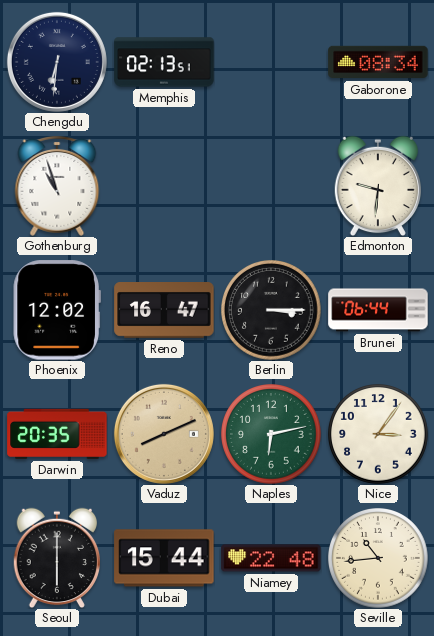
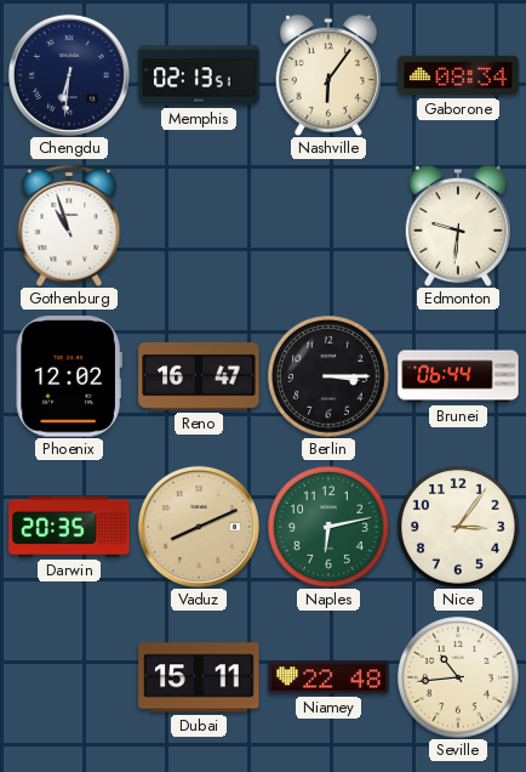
Nashville: none -> 6:06
Seoul: 6:00 -> none
Dubai: 15:44 -> 15:11
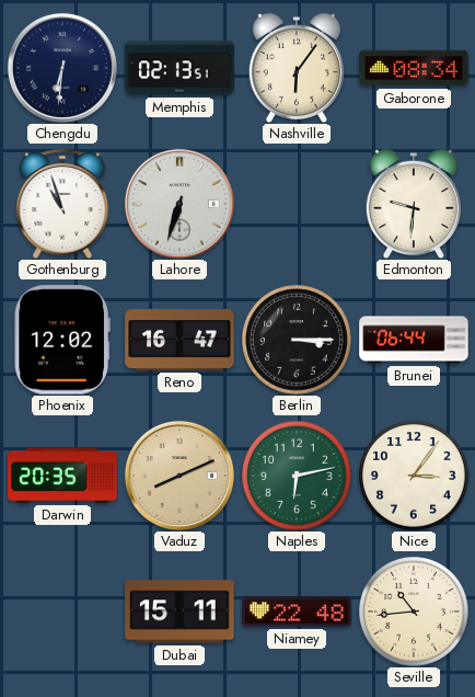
Lahore: none -> 6:33
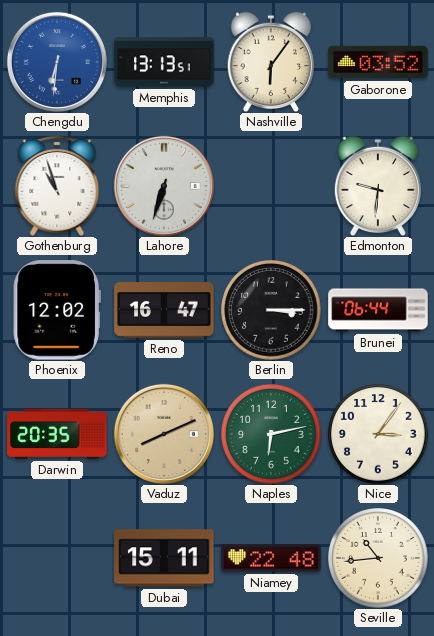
Chengdu dial: navy -> blue
Memphis: 02:13 -> 13:13
Gaborone: 08:34 -> 03:52
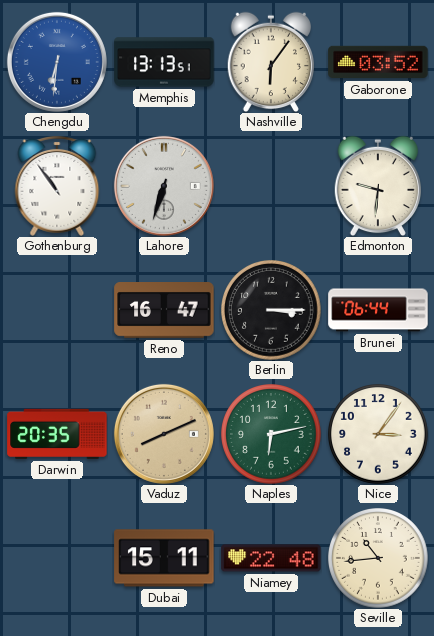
Gothenburg: 10:57 -> 10:54
Phoenix: 12:02 -> none
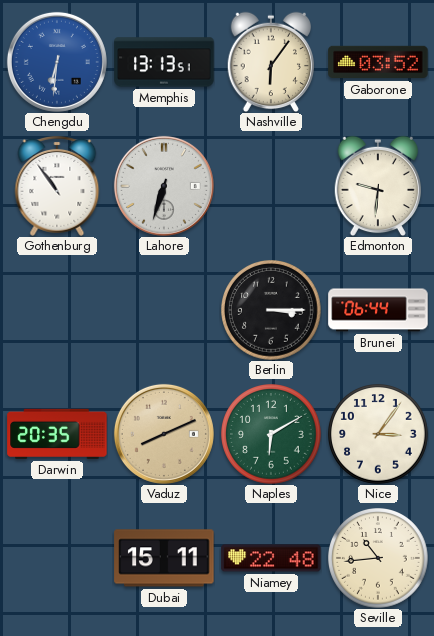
Reno: 16:47 -> none
Naples: 6:13 -> 6:10
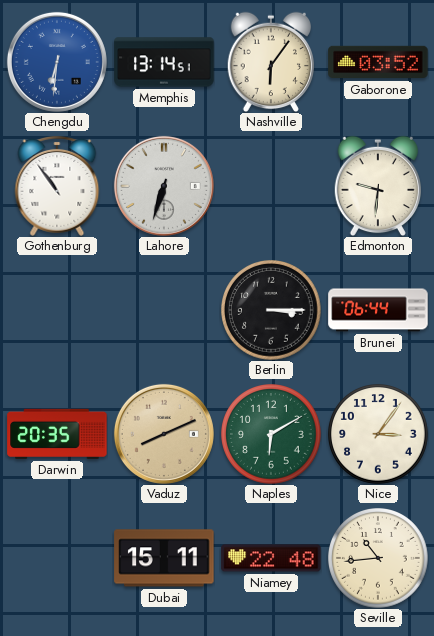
Memphis: 13:13 -> 13:14
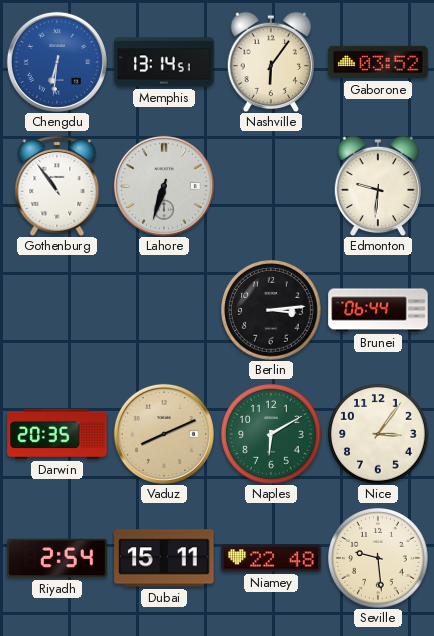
Berlin: 3:15 -> 3:14
Riyadh: none -> 2:54
Seville: 10:44 -> 9:29
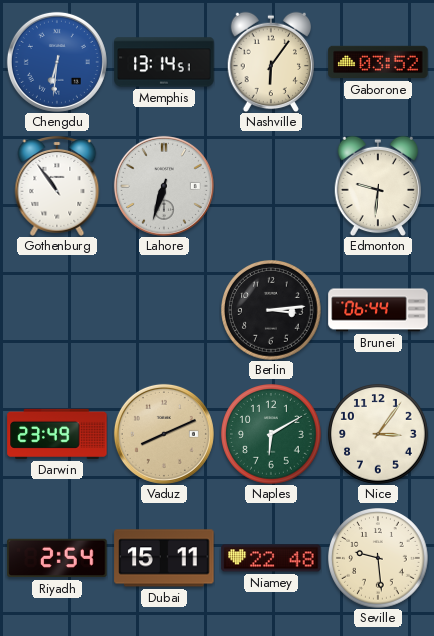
Darwin: 20:35 -> 23:49
